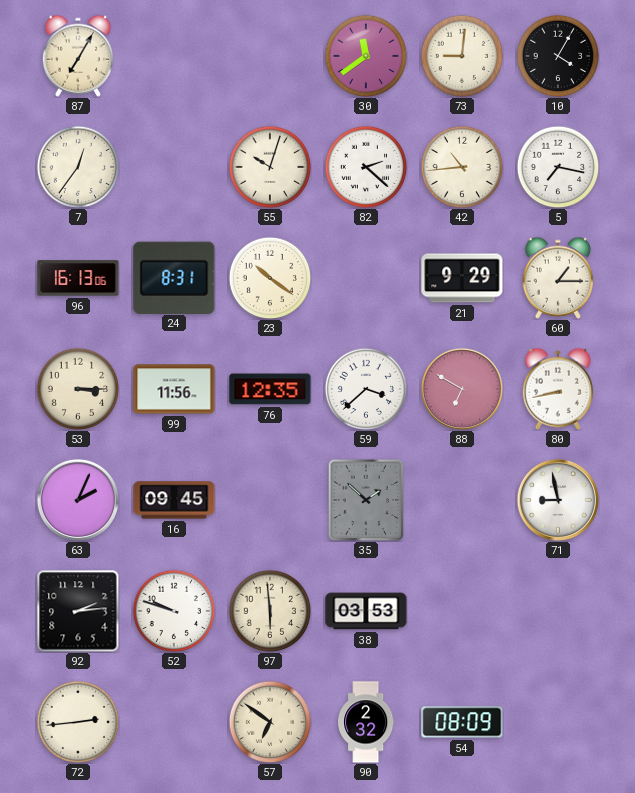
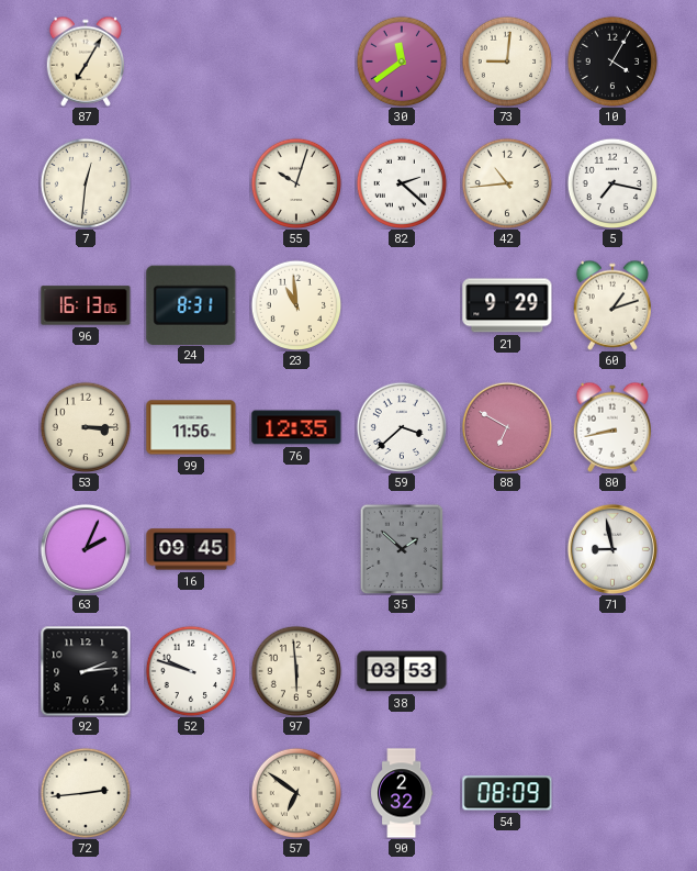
7: 12:36 -> 12:31
23: 10:21 -> 10:59
60: 1:15 -> 1:12
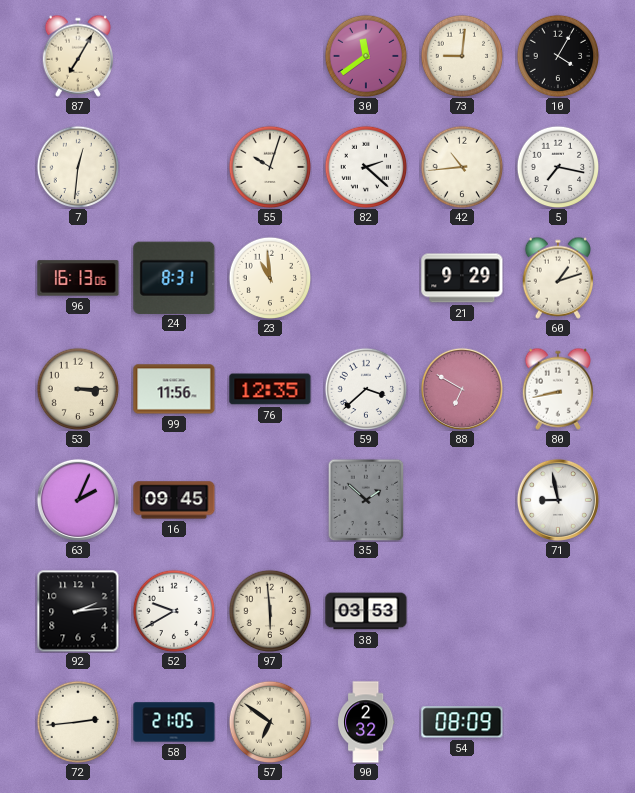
52: 9:48 -> 9:40
58: none -> 21:05
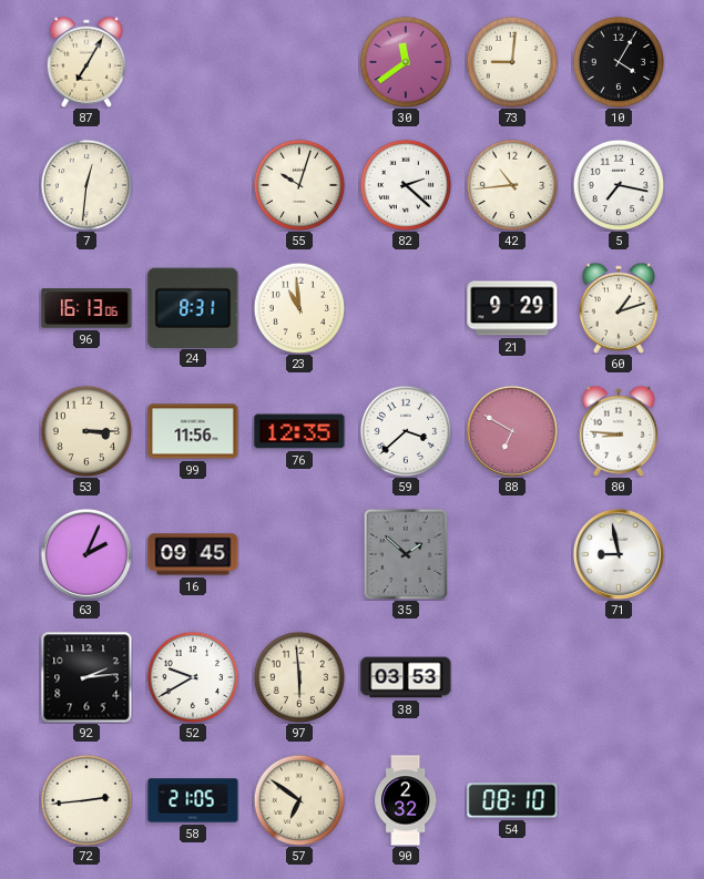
80: 8:43 -> 8:46
54: 08:09 -> 08:10
